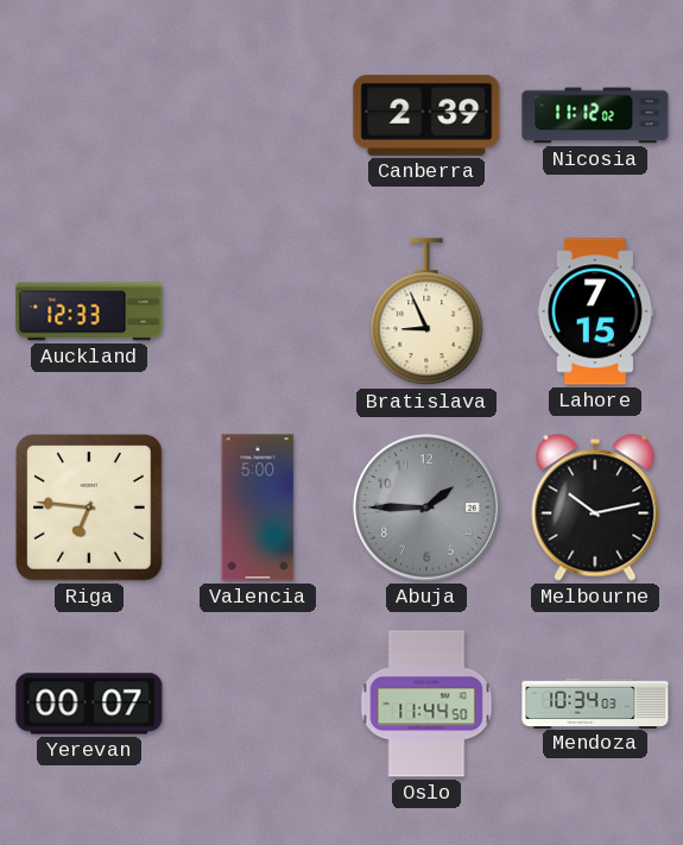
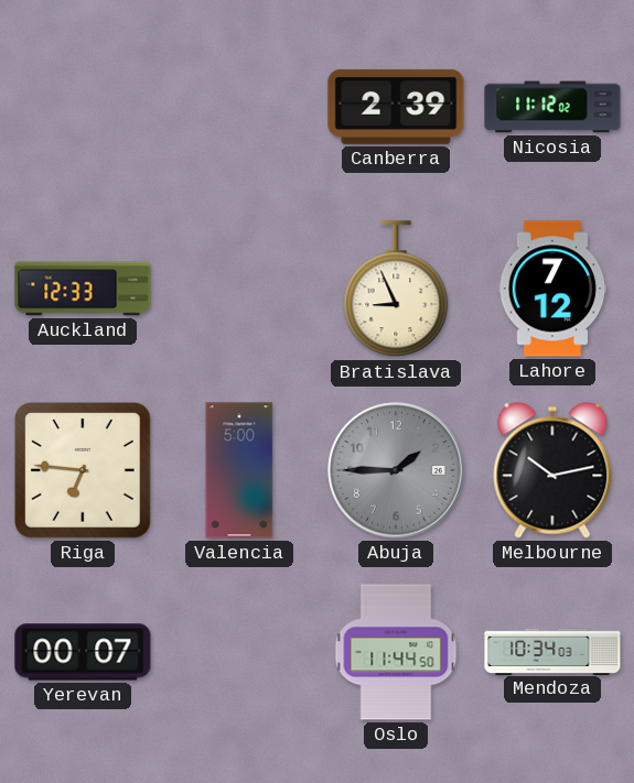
Lahore: 7:15 -> 7:12
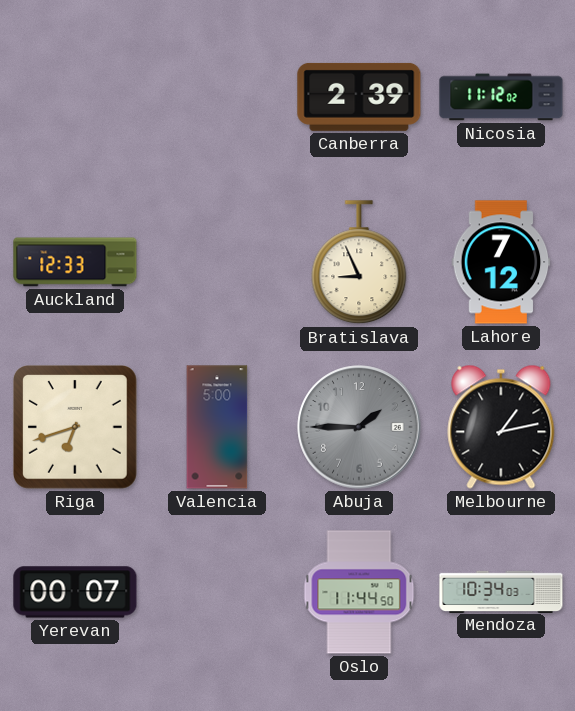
Riga: 6:46 -> 6:42
Melbourne: 10:13 -> 1:13
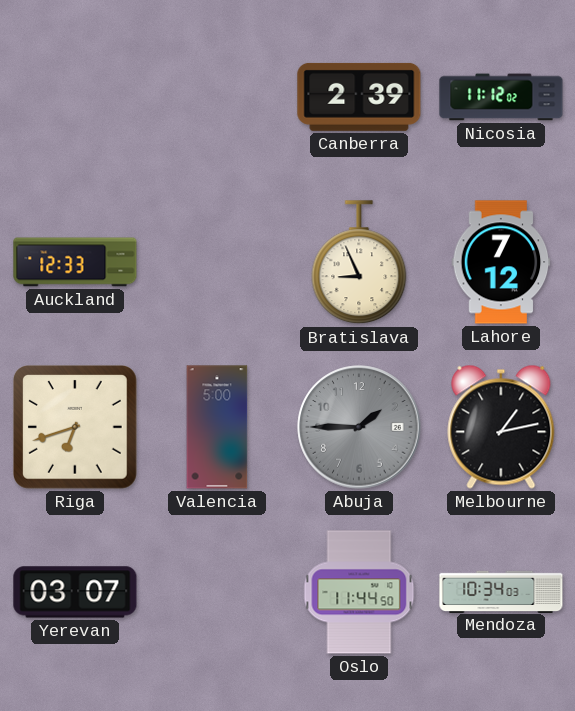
Yerevan: 00:07 -> 03:07
